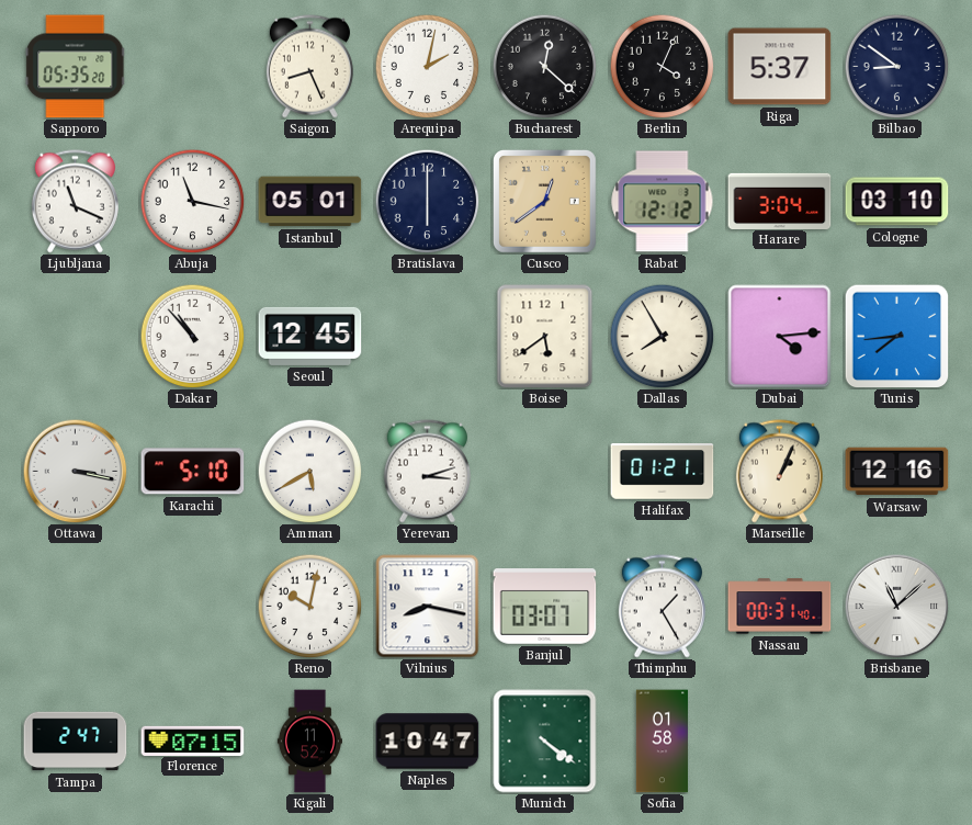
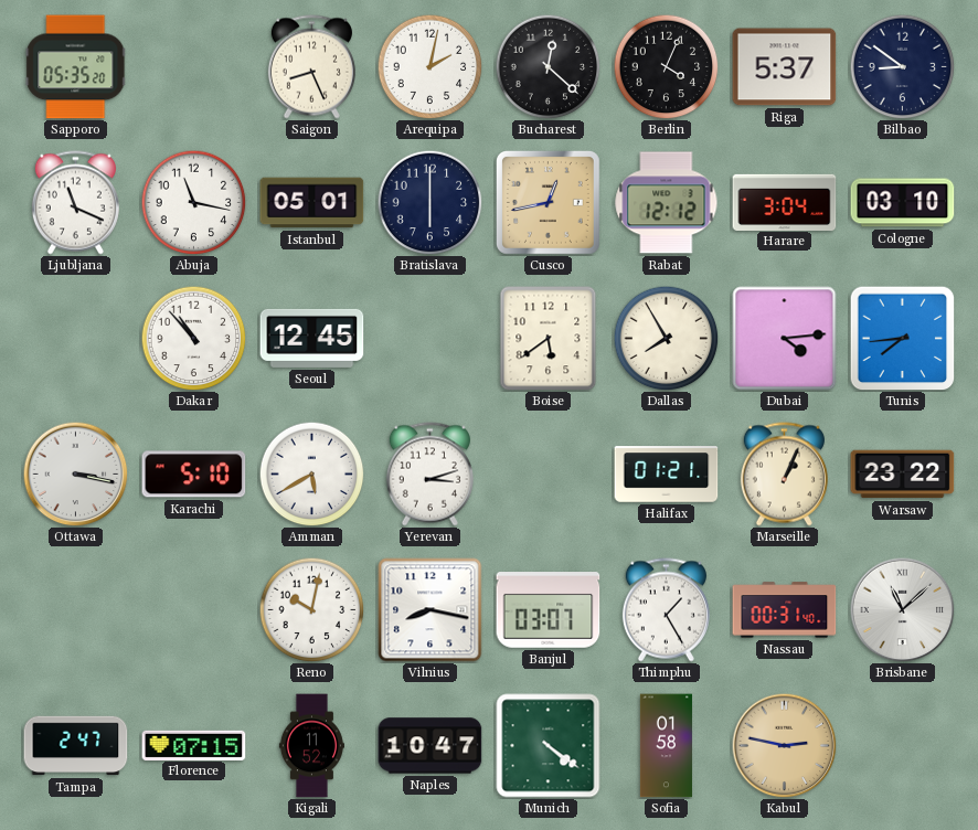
Cusco: 12:39 -> 12:43
Warsaw: 12:16 -> 23:22
Kabul: none -> 2:47
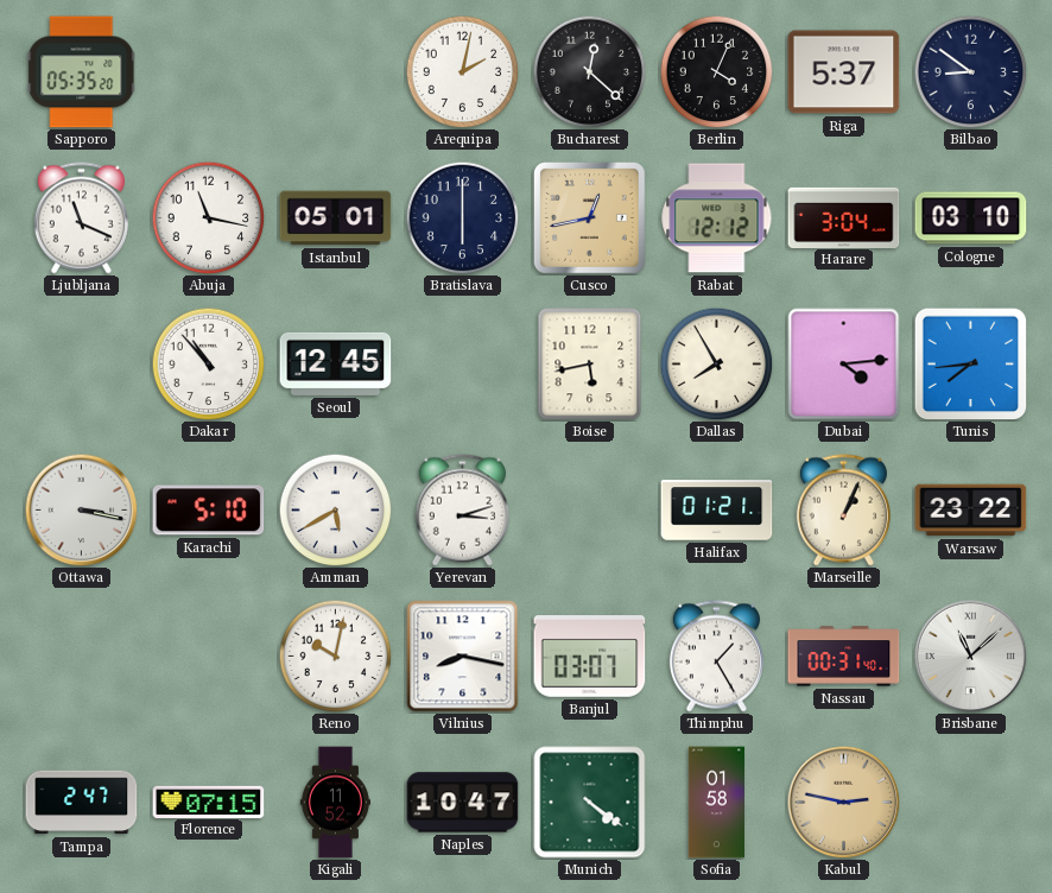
Saigon: 8:26 -> none
Boise: 5:39 -> 5:43
